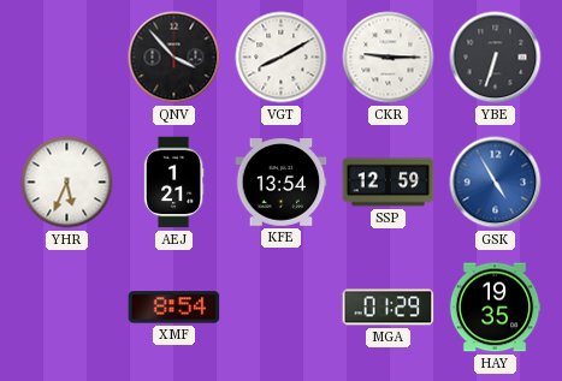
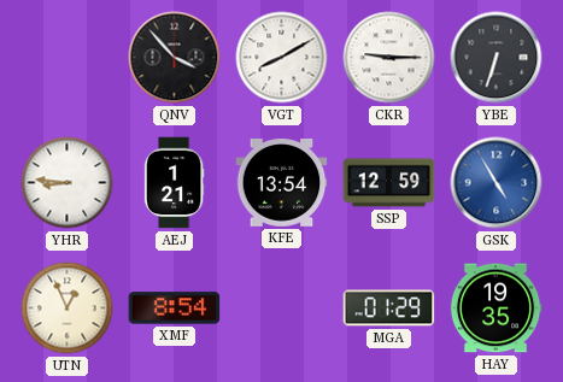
YHR: 5:34 -> 8:46
UTN: none -> 12:56
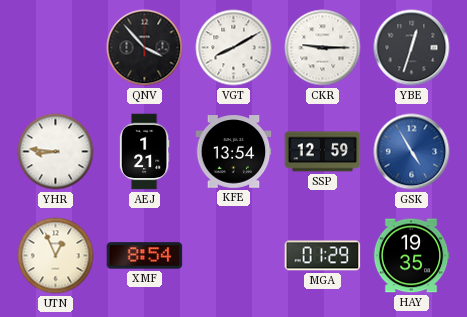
YBE: 6:33 -> 12:33
